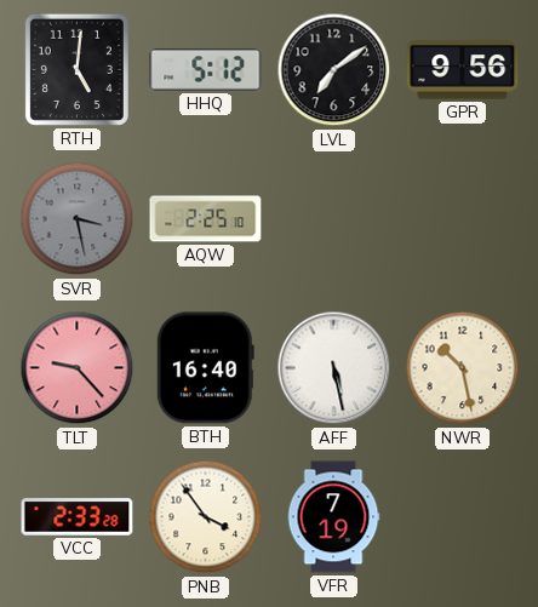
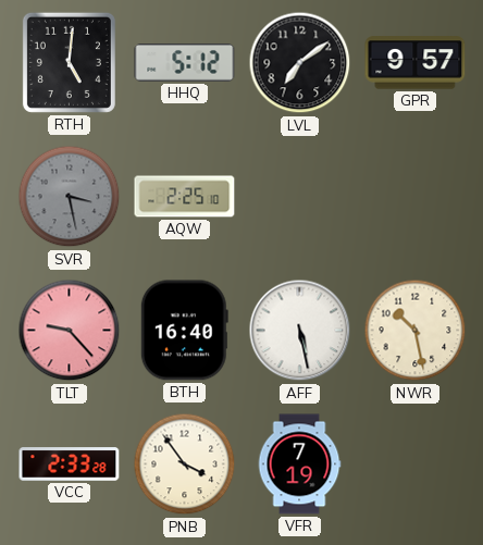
GPR: 9:56 -> 9:57
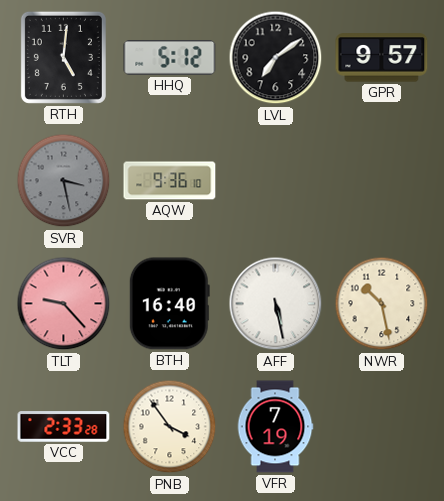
AQW: 2:25 -> 9:36
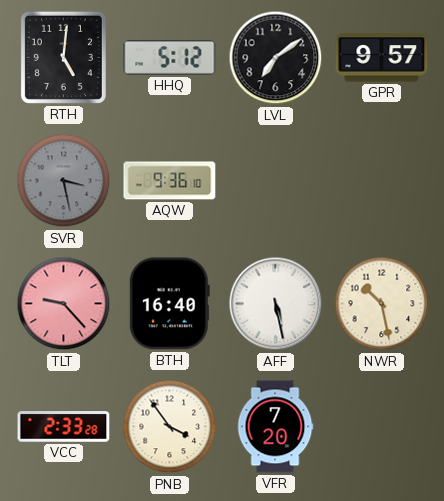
VFR: 7:19 -> 7:20
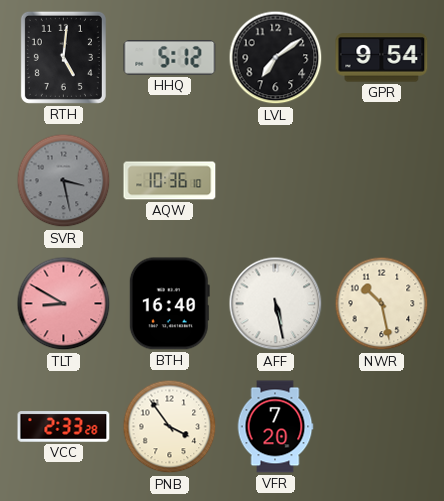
GPR: 9:57 -> 9:54
AQW: 9:36 -> 10:36
TLT: 9:23 -> 8:50
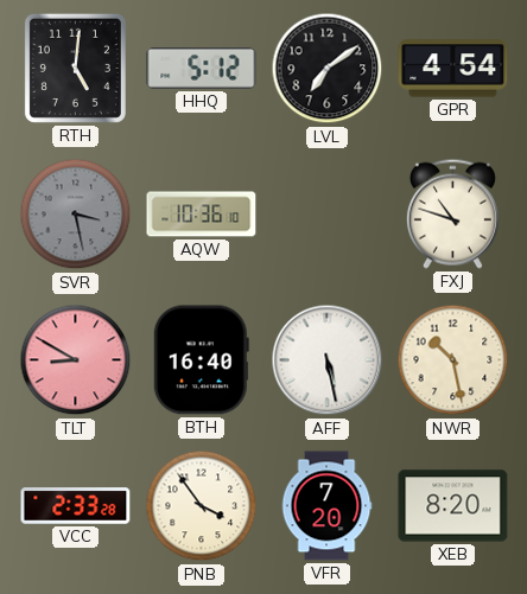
GPR: 9:54 -> 4:54
FXJ: none -> 10:48
XEB: none -> 8:20
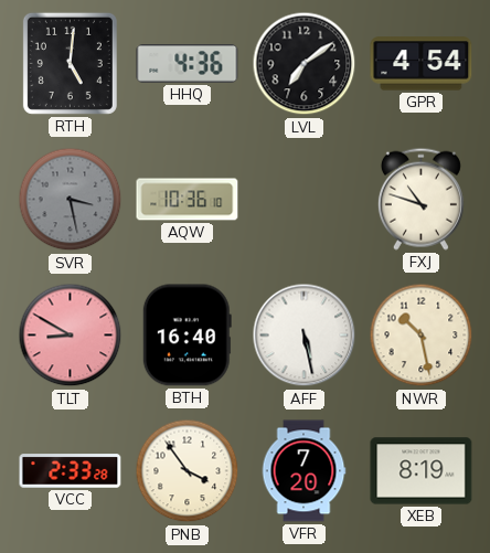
HHQ: 5:12 -> 4:36
XEB: 8:20 -> 8:19
